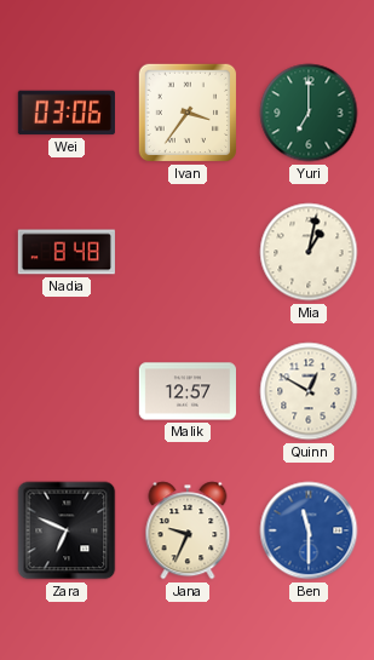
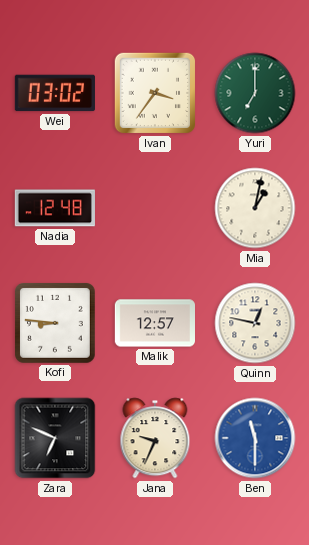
Wei: 03:06 -> 03:02
Nadia: 8:48 -> 12:48
Kofi: none -> 8:46
Quinn: 12:50 -> 12:47
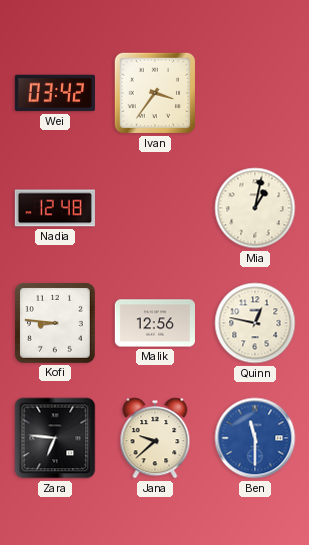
Wei: 03:02 -> 03:42
Yuri: 7:00 -> none
Malik: 12:57 -> 12:56
Zara: 6:49 -> 6:46
Jana: 9:34 -> 9:38
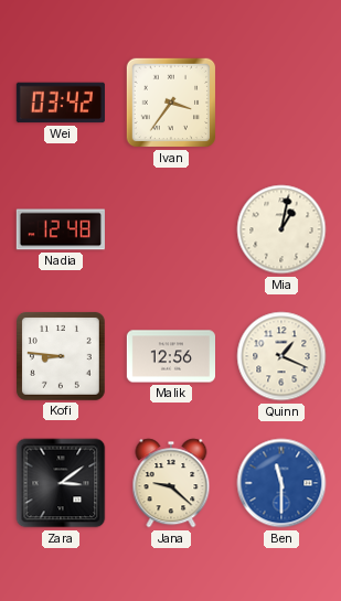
Quinn: 12:47 -> 1:19
Zara: 6:46 -> 3:09
Jana: 9:38 -> 9:22
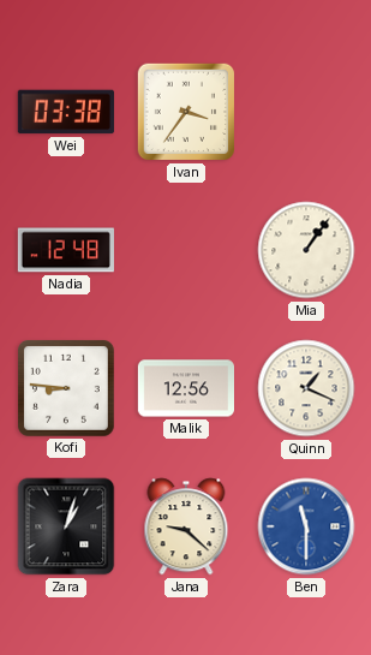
Wei: 03:42 -> 03:38
Mia: 1:02 -> 1:06
Zara: 3:09 -> 1:03
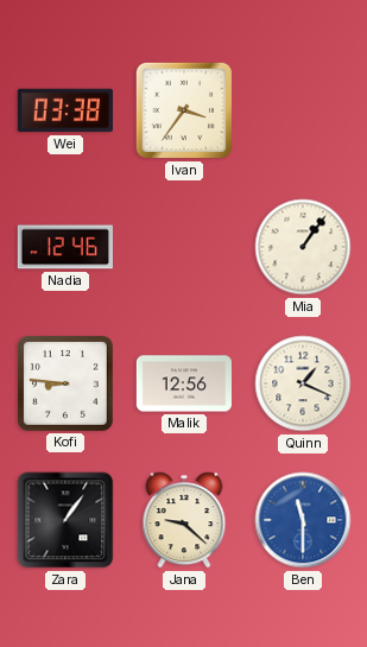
Nadia: 12:48 -> 12:46
Zara: 1:03 -> 1:06
